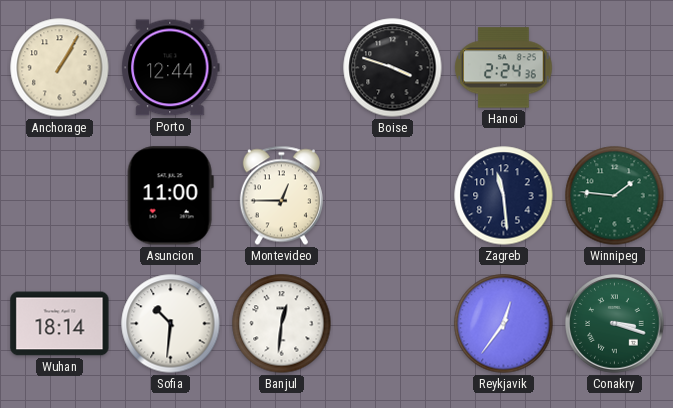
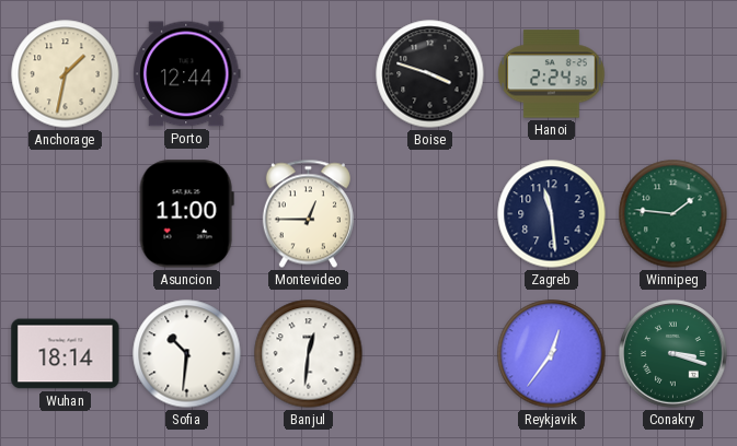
Anchorage: 1:05 -> 1:32
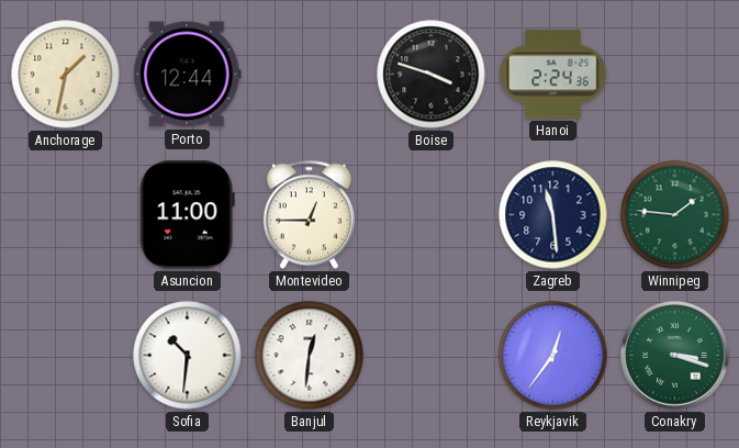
Wuhan: 18:14 -> none
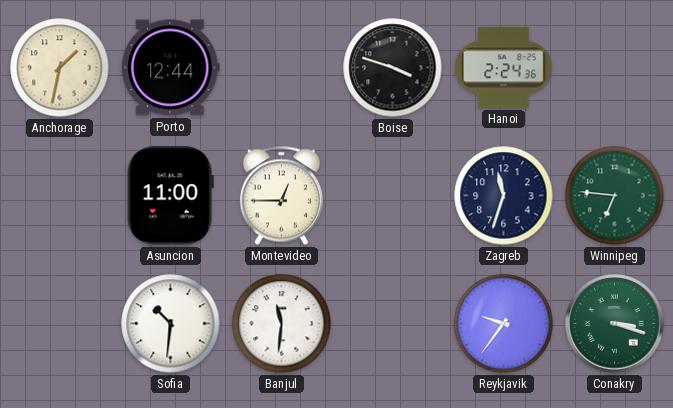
Zagreb: 11:29 -> 11:33
Winnipeg: 1:46 -> 6:46
Banjul: 12:31 -> 11:31
Reykjavik: 12:36 -> 9:36
